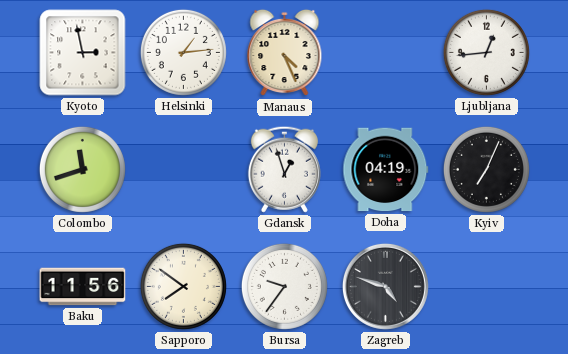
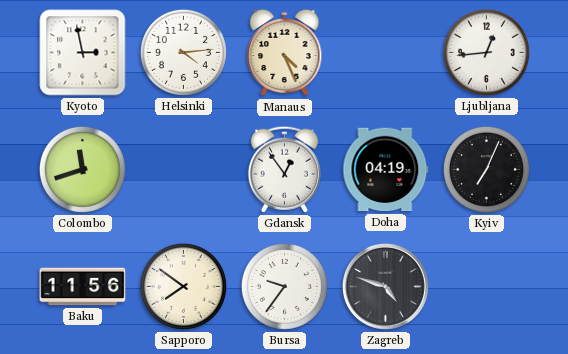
Helsinki: 1:14 -> 4:14
Gdansk: 12:57 -> 12:54
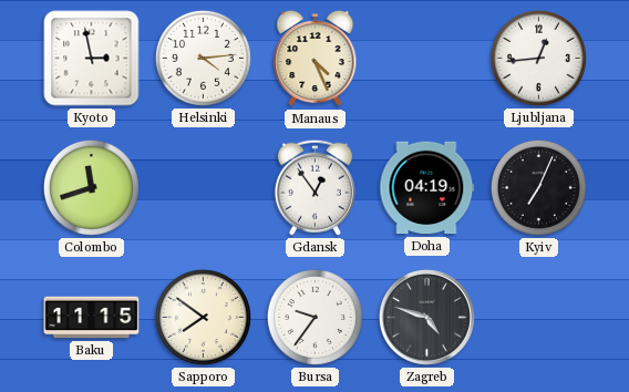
Baku: 11:56 -> 11:15
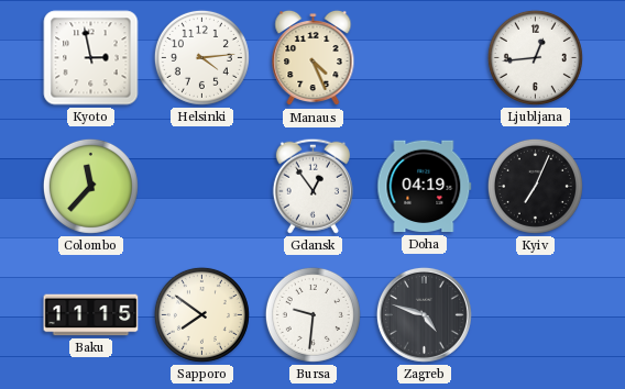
Colombo: 11:42 -> 11:37
Bursa: 9:36 -> 9:31
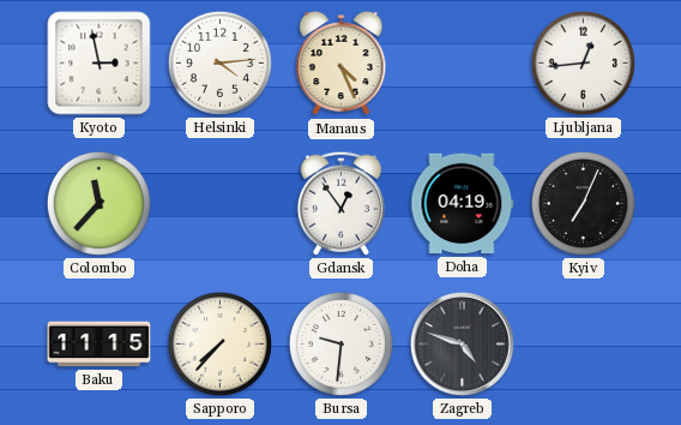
Sapporo: 7:51 -> 7:37
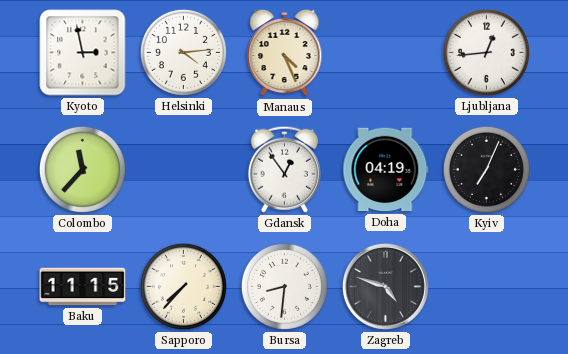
Bursa: 9:31 -> 8:31
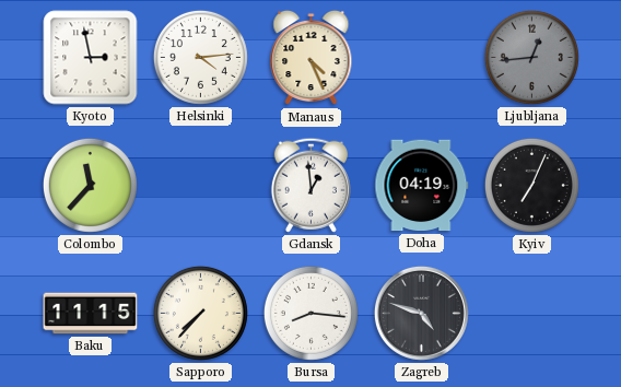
Ljubljana dial: white -> grey
Gdansk: 12:54 -> 12:59
Bursa: 8:31 -> 8:16
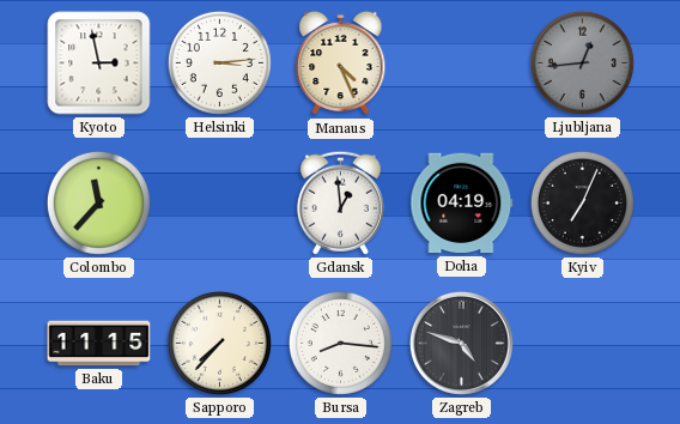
Helsinki: 4:14 -> 3:14
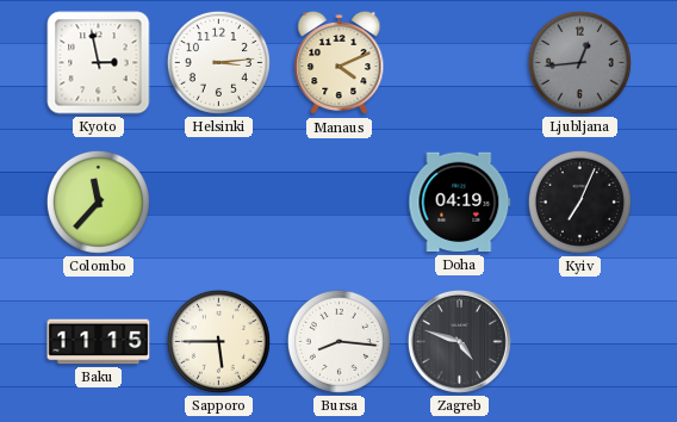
Manaus: 4:26 -> 4:11
Gdansk: 12:59 -> none
Sapporo: 7:37 -> 5:45
